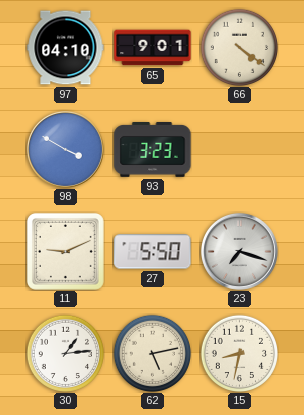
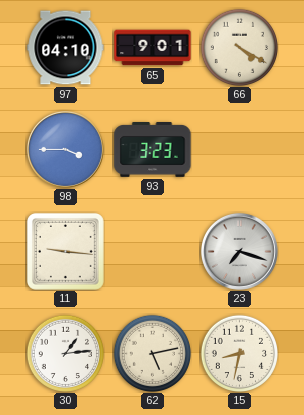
66: 4:21 -> 4:20
98: 3:50 -> 3:45
11: 9:11 -> 9:16
27: 5:50 -> none
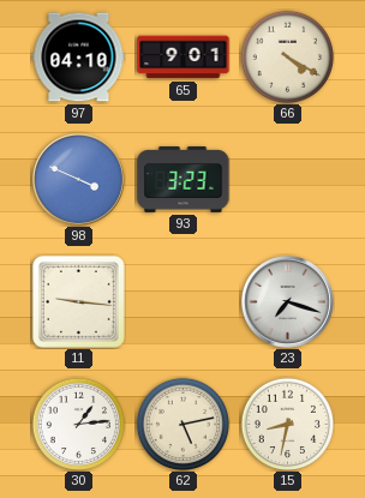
98: 3:45 -> 3:49
